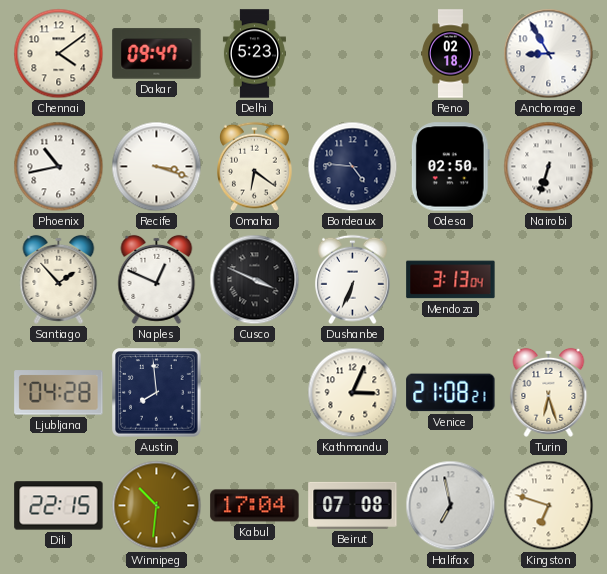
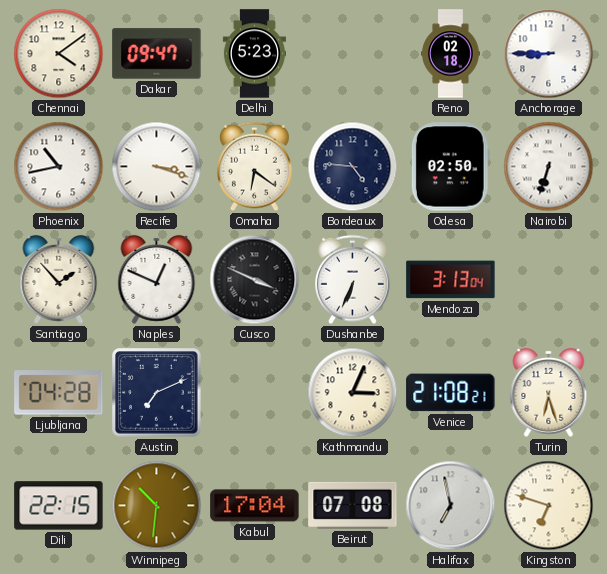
Anchorage: 8:55 -> 8:45
Austin: 7:59 -> 7:11
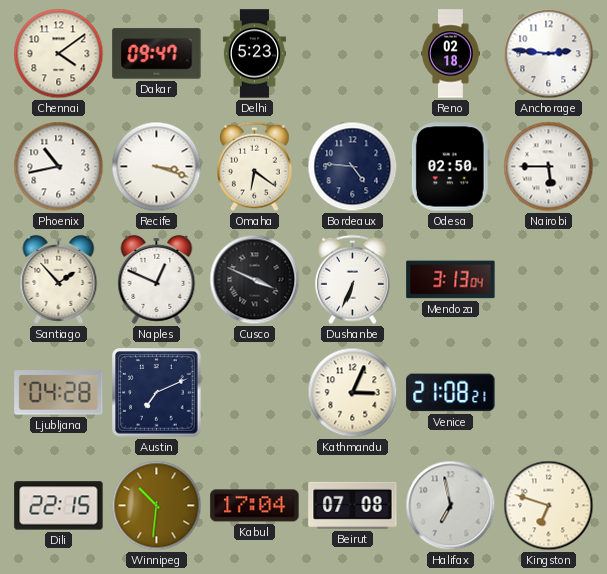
Anchorage: 8:45 -> 2:46
Nairobi: 6:33 -> 5:45
Turin: 6:27 -> none
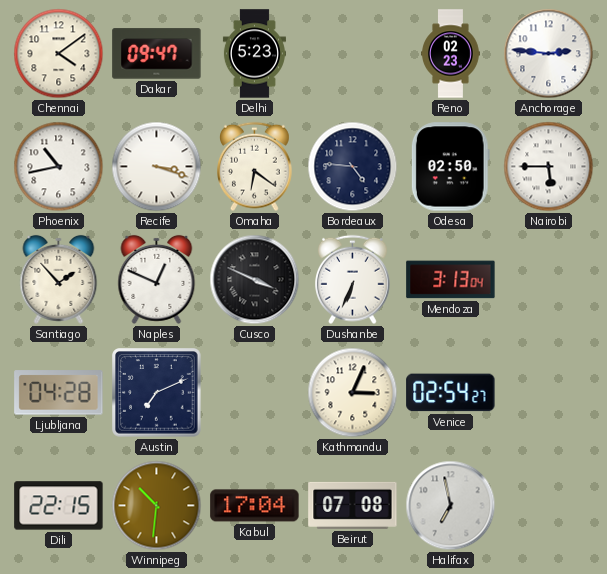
Reno: 02:18 -> 02:23
Venice: 21:08 -> 02:54
Kingston: 6:48 -> none
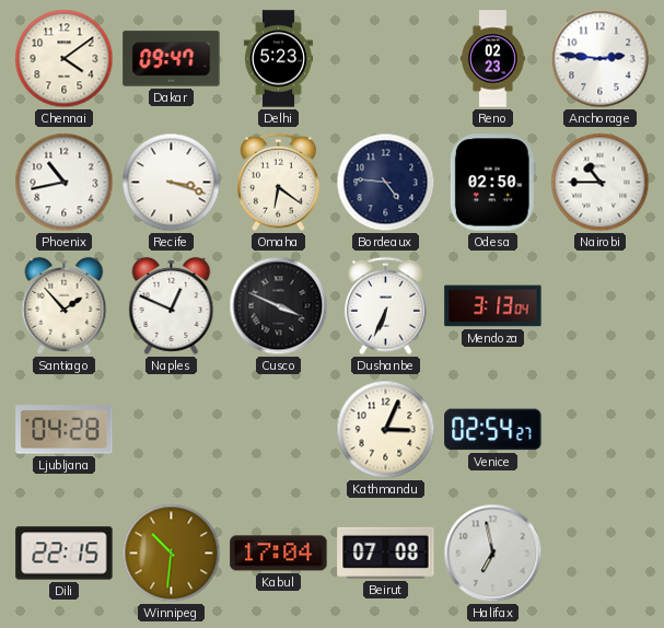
Nairobi: 5:45 -> 10:45
Austin: 7:11 -> none
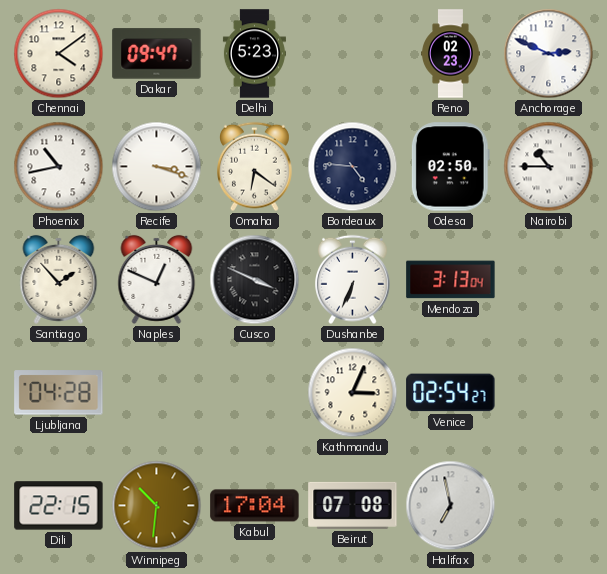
Anchorage: 2:46 -> 2:49
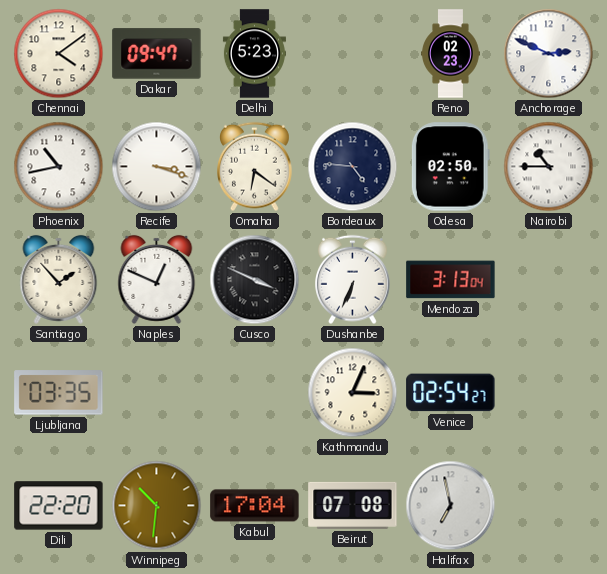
Ljubljana: 04:28 -> 03:35
Dili: 22:15 -> 22:20
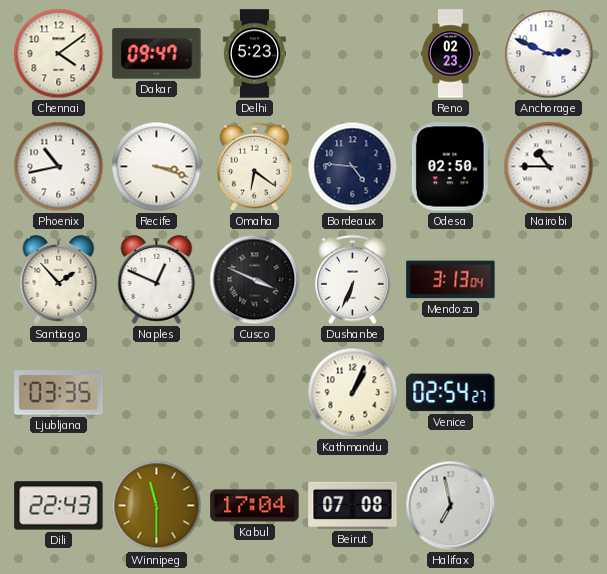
Kathmandu: 3:04 -> 1:04
Dili: 22:20 -> 22:43
Winnipeg: 10:31 -> 11:30
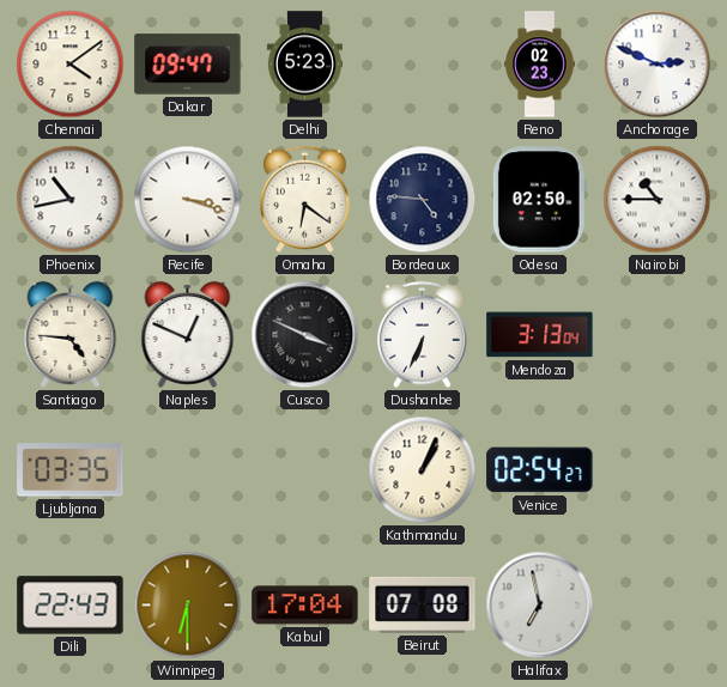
Santiago: 1:53 -> 4:46
Winnipeg: 11:30 -> 6:30
